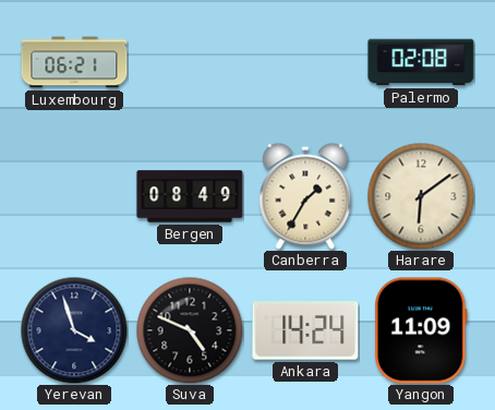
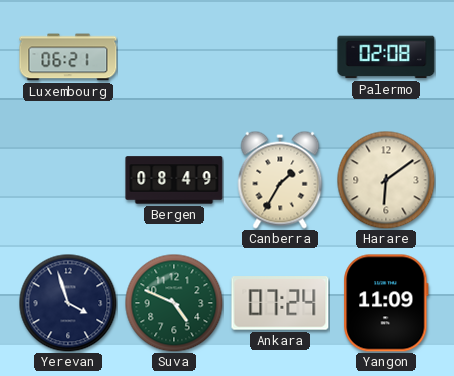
Suva dial: black -> green
Ankara: 14:24 -> 07:24
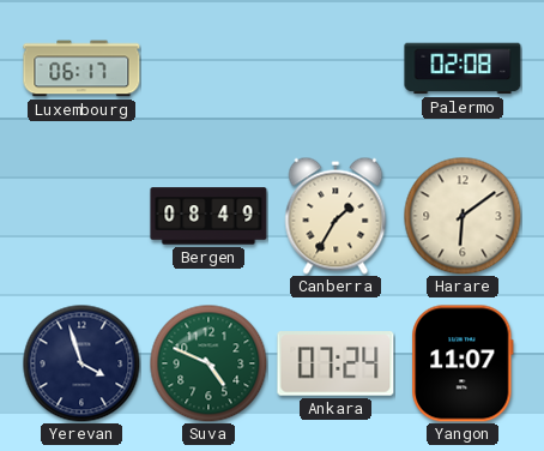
Luxembourg: 06:21 -> 06:17
Yangon: 11:09 -> 11:07
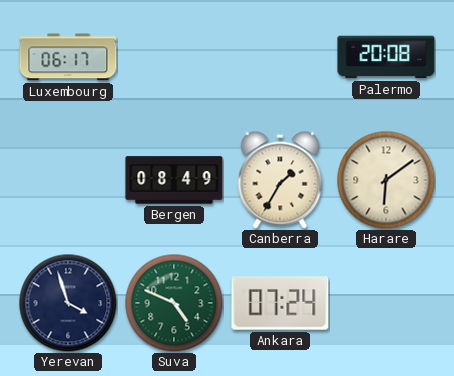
Palermo: 02:08 -> 20:08
Yangon: 11:07 -> none
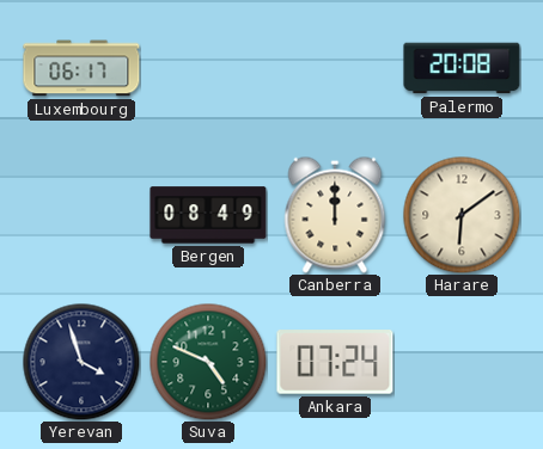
Canberra: 1:35 -> 12:00
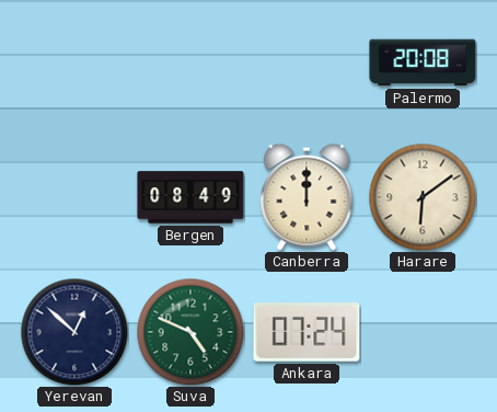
Luxembourg: 06:17 -> none
Yerevan: 3:57 -> 12:52
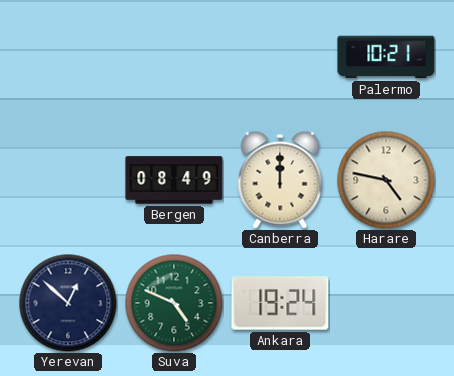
Palermo: 20:08 -> 10:21
Harare: 6:09 -> 4:47
Ankara: 07:24 -> 19:24
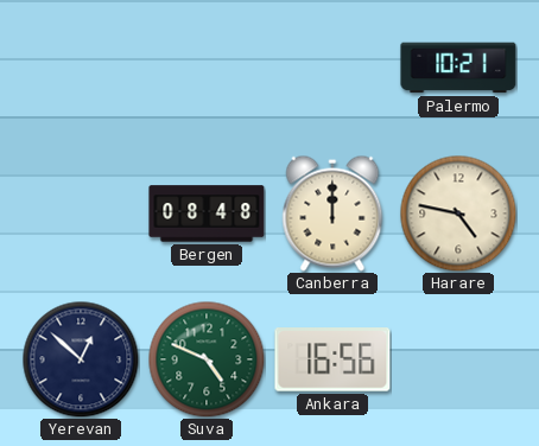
Bergen: 08:49 -> 08:48
Ankara: 19:24 -> 16:56
